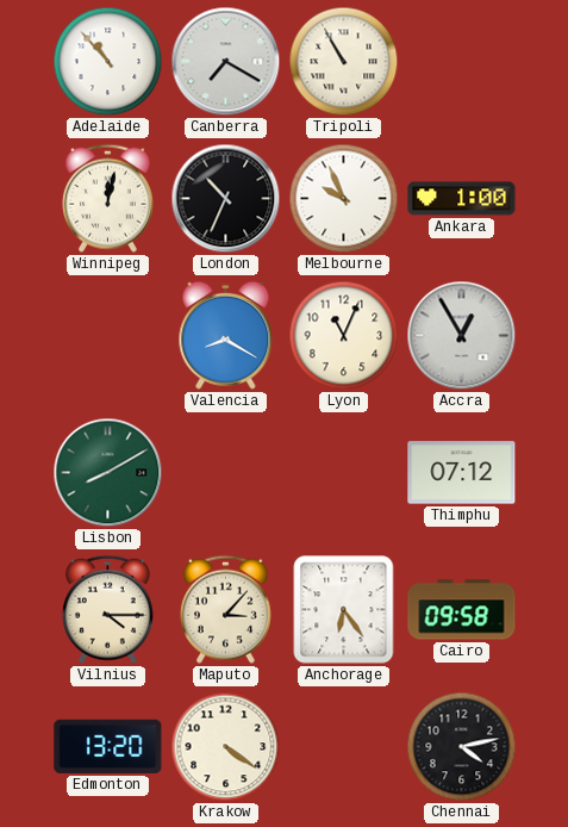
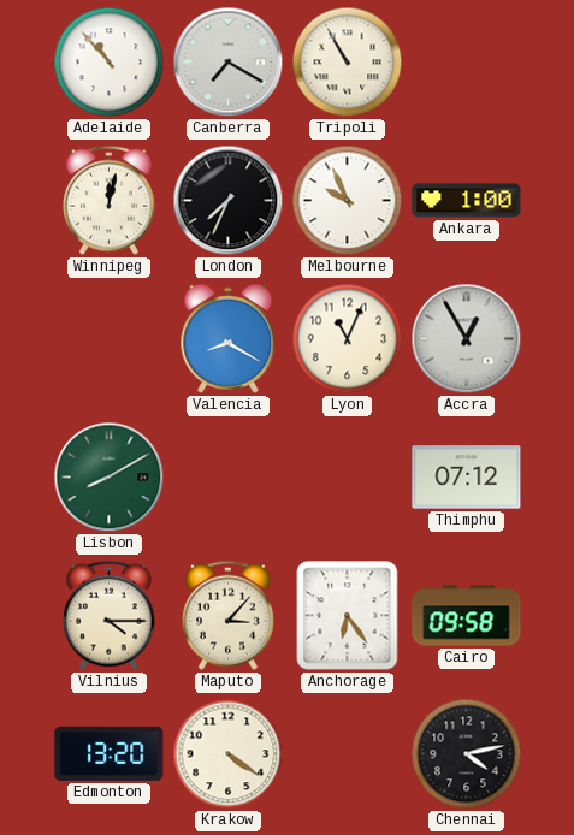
London: 10:34 -> 7:34
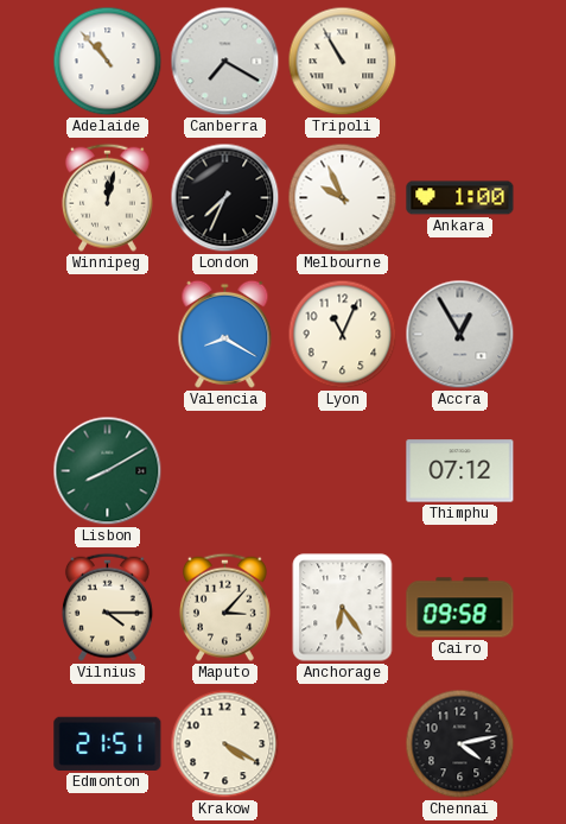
Edmonton: 13:20 -> 21:51
Krakow: 4:21 -> 4:20
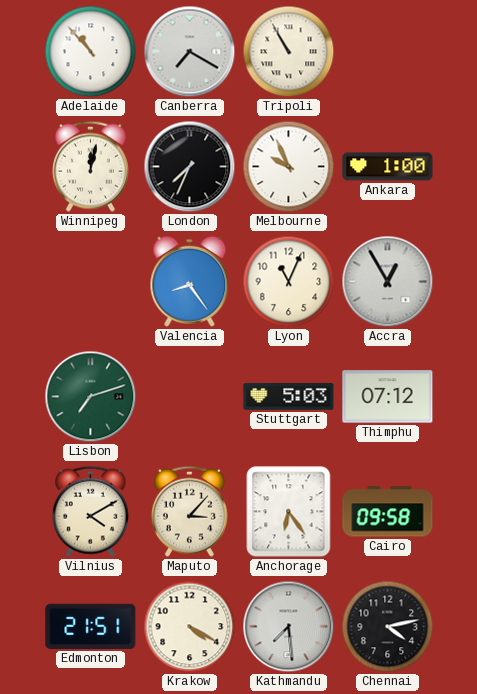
Valencia: 8:20 -> 8:24
Lisbon: 8:10 -> 7:12
Stuttgart: none -> 5:03
Vilnius: 4:15 -> 4:10
Kathmandu: none -> 7:29
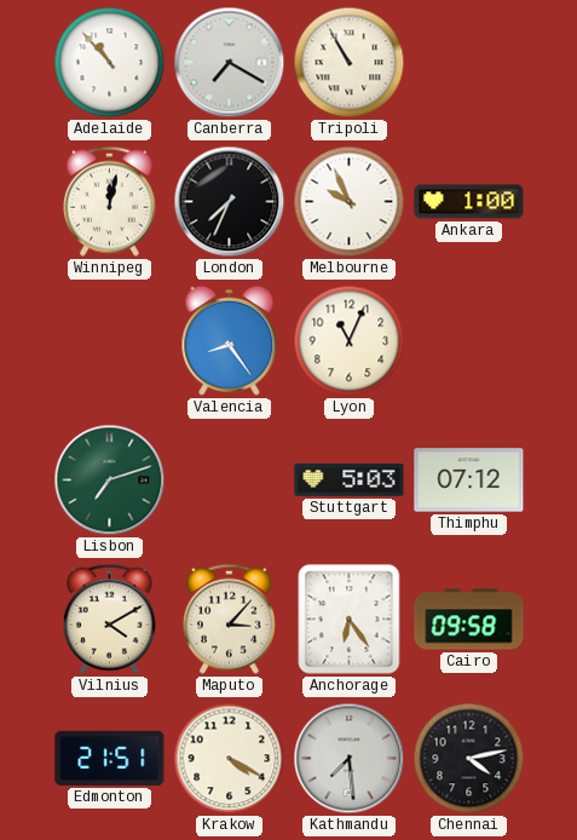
Accra: 12:55 -> none
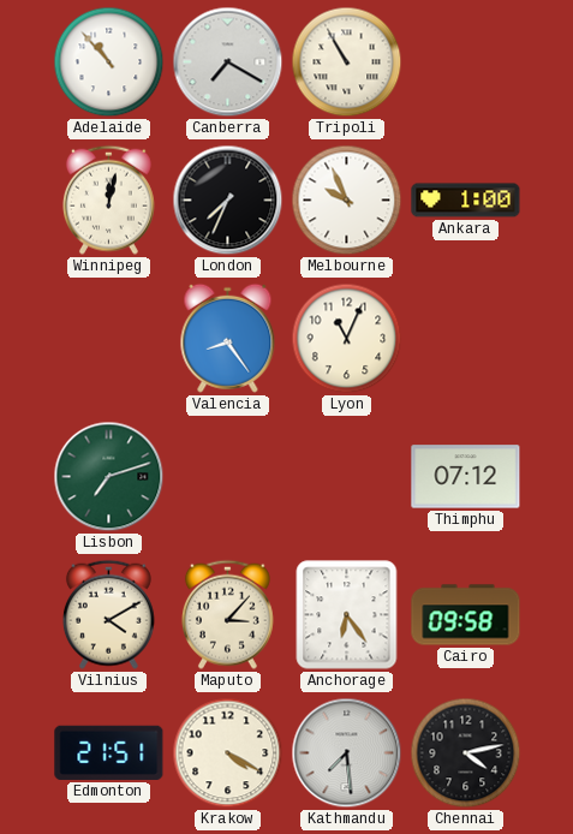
Stuttgart: 5:03 -> none
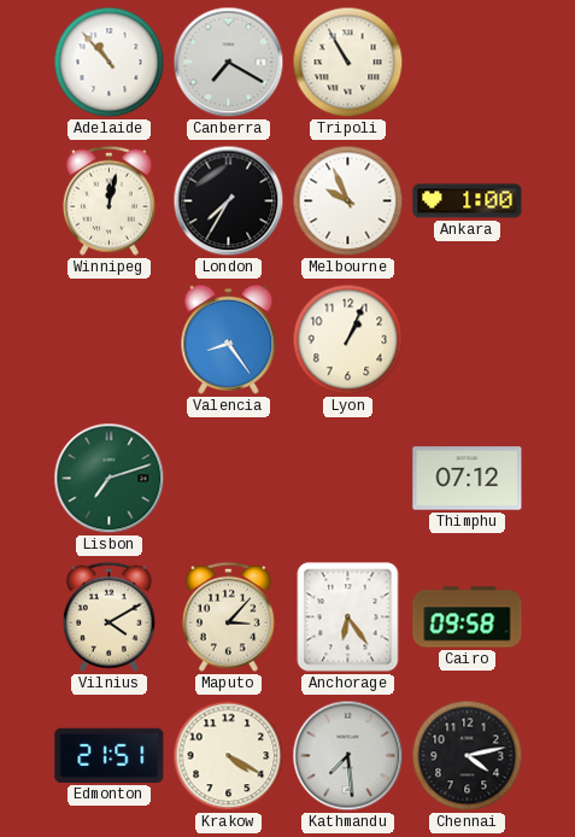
London: 7:34 -> 7:35
Lyon: 11:04 -> 1:04
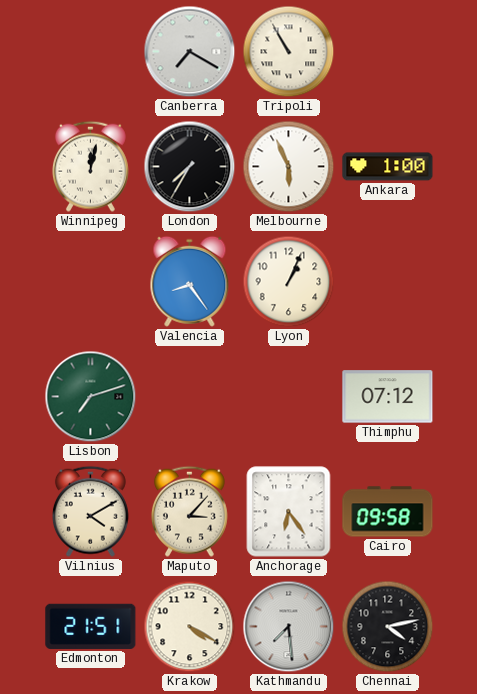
Adelaide: 10:53 -> none
Melbourne: 9:56 -> 5:56
